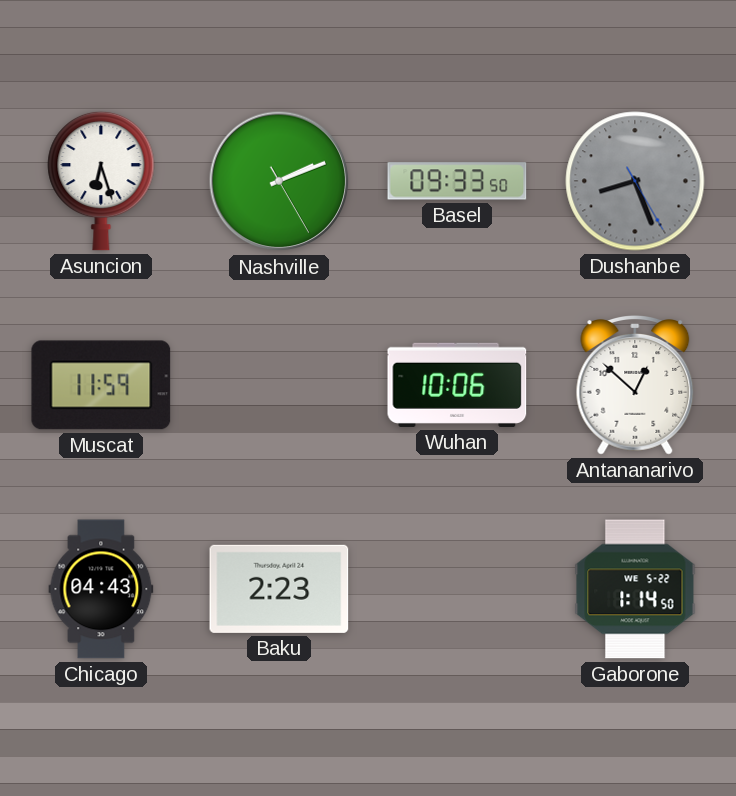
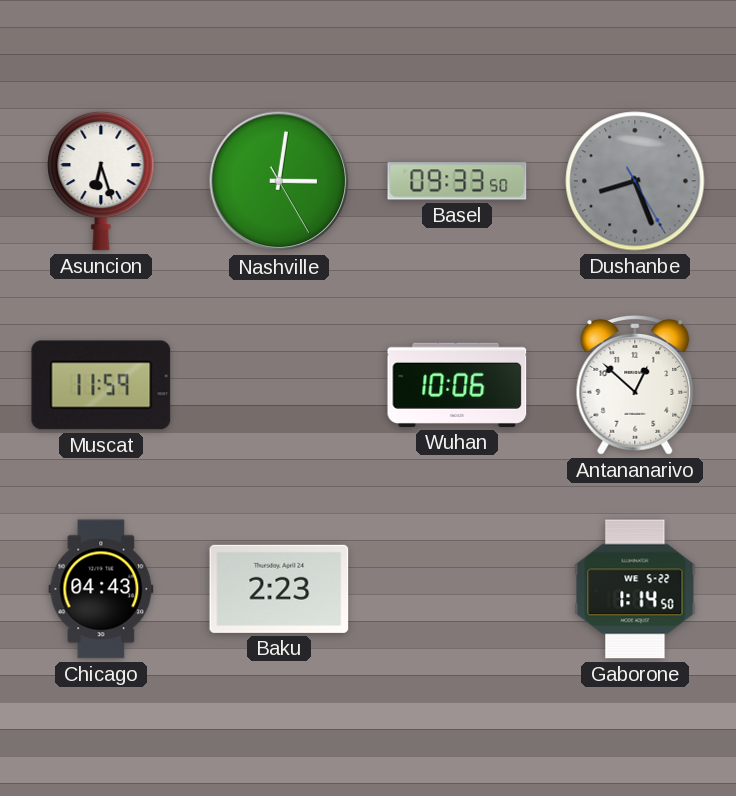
Nashville: 2:11 -> 3:01
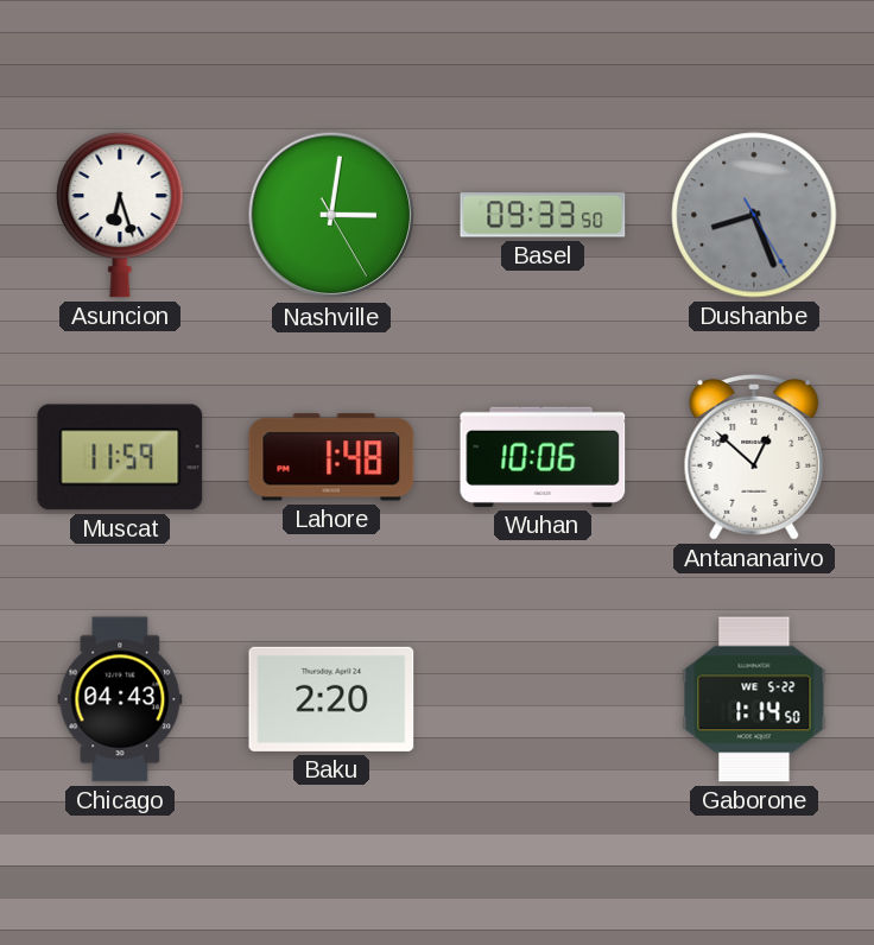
Lahore: none -> 1:48
Baku: 2:23 -> 2:20
